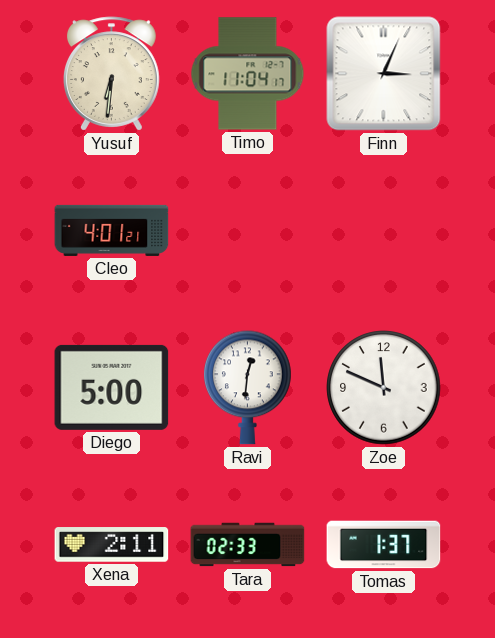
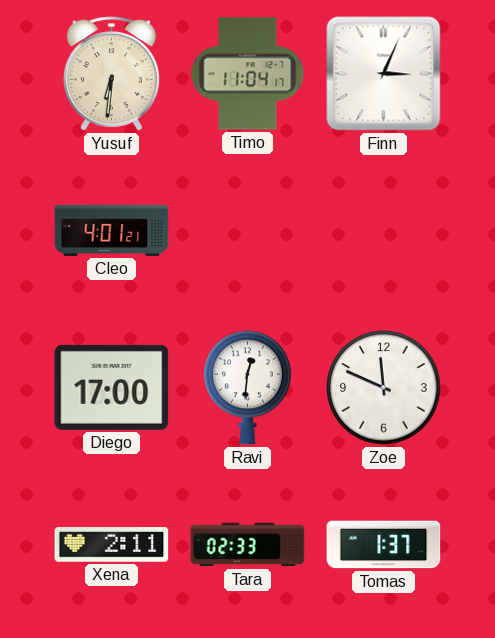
Diego: 5:00 -> 17:00
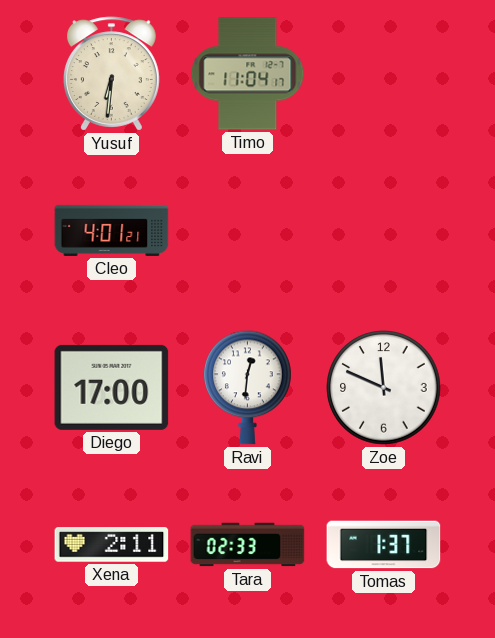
Finn: 3:04 -> none
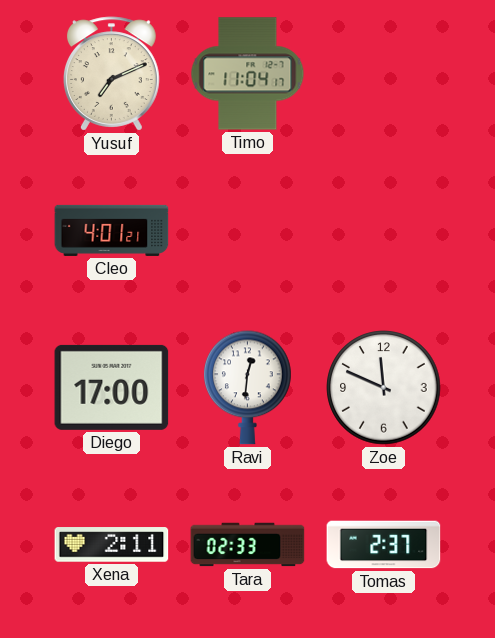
Yusuf: 6:31 -> 7:11
Tomas: 1:37 -> 2:37
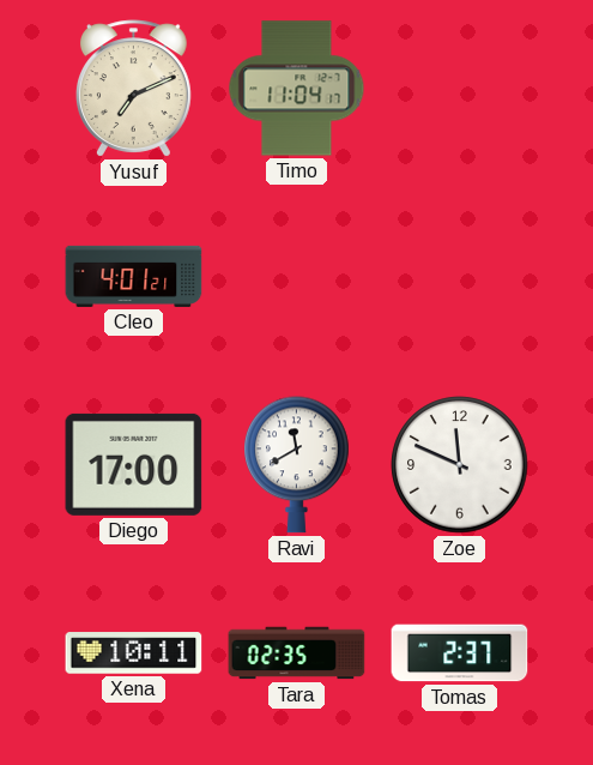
Ravi: 12:31 -> 11:40
Xena: 2:11 -> 10:11
Tara: 02:33 -> 02:35
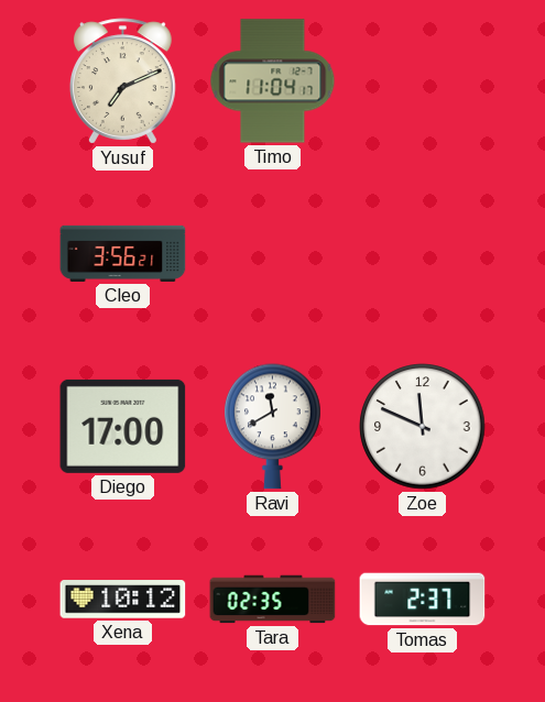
Cleo: 4:01 -> 3:56
Xena: 10:11 -> 10:12
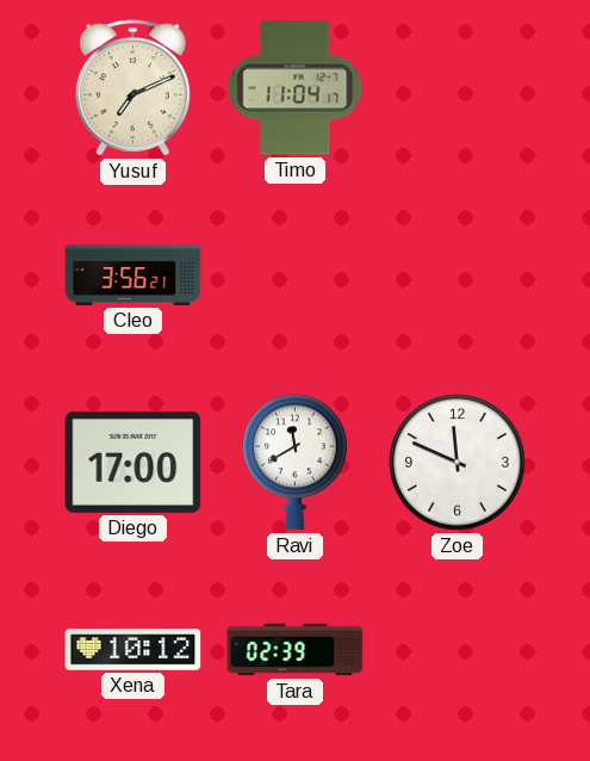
Tara: 02:35 -> 02:39
Tomas: 2:37 -> none
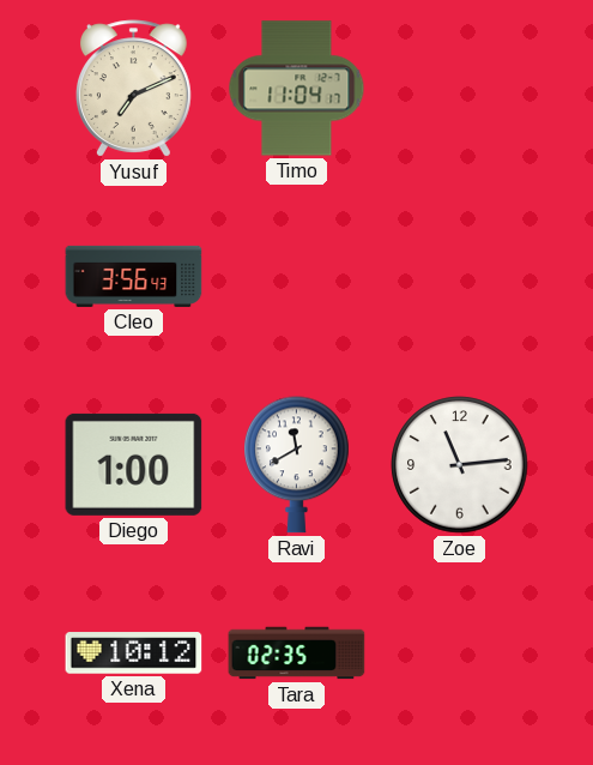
Cleo: 3:56:21 -> 3:56:43
Diego: 17:00 -> 1:00
Zoe: 11:49 -> 11:14
Tara: 02:39 -> 02:35
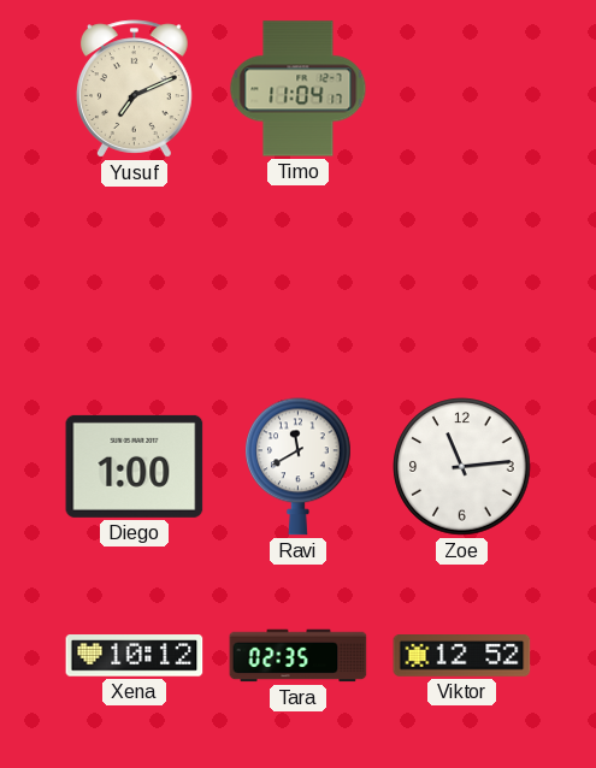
Cleo: 3:56 -> none
Viktor: none -> 12:52
